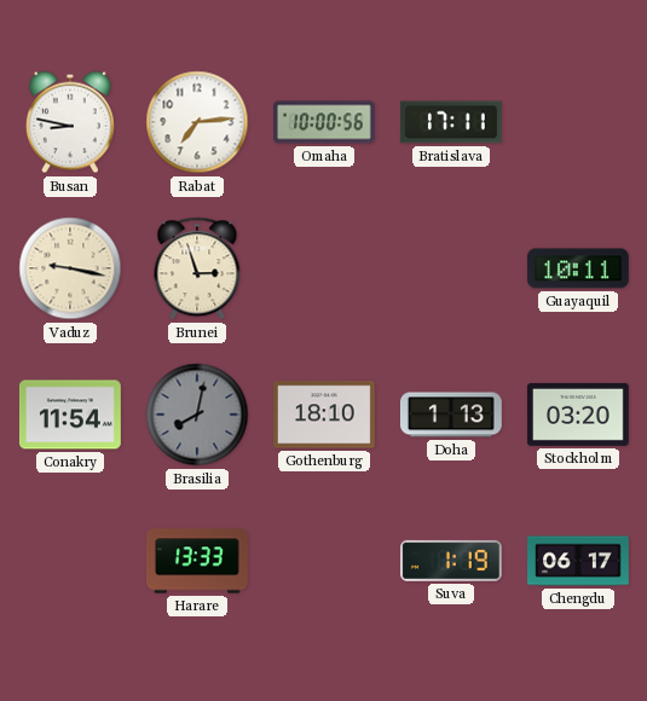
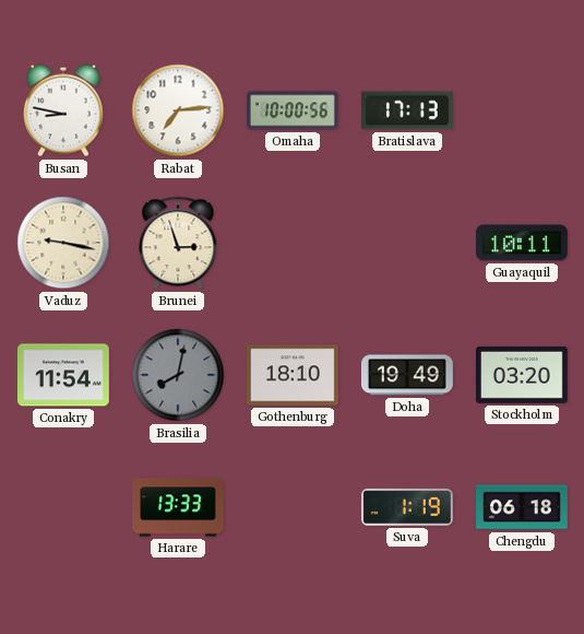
Bratislava: 17:11 -> 17:13
Doha: 1:13 -> 19:49
Chengdu: 06:17 -> 06:18
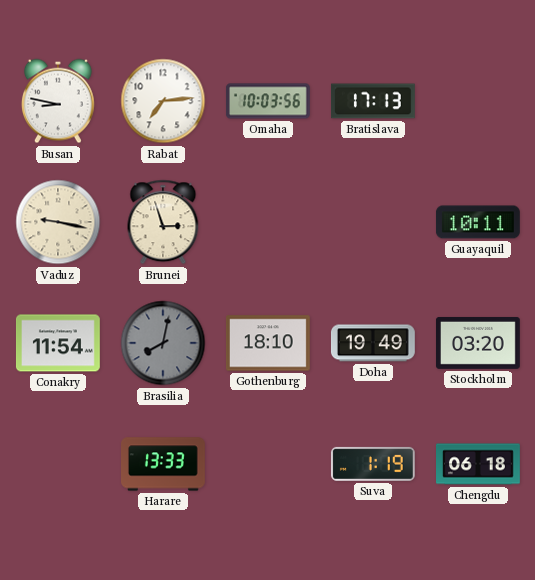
Omaha: 10:00 -> 10:03
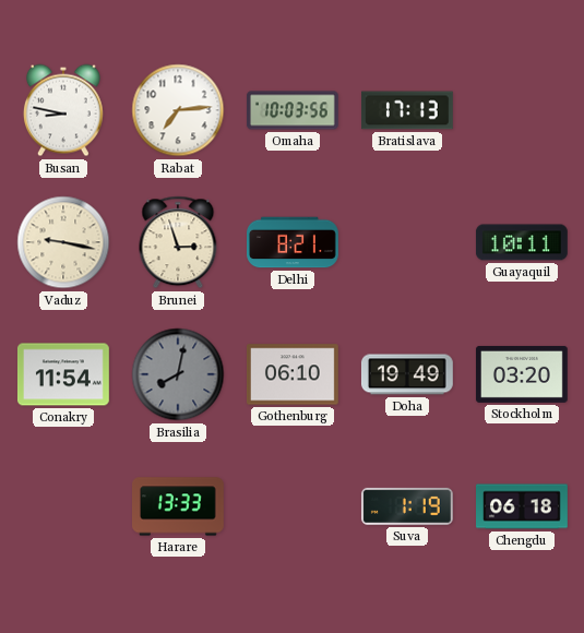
Delhi: none -> 8:21
Gothenburg: 18:10 -> 06:10
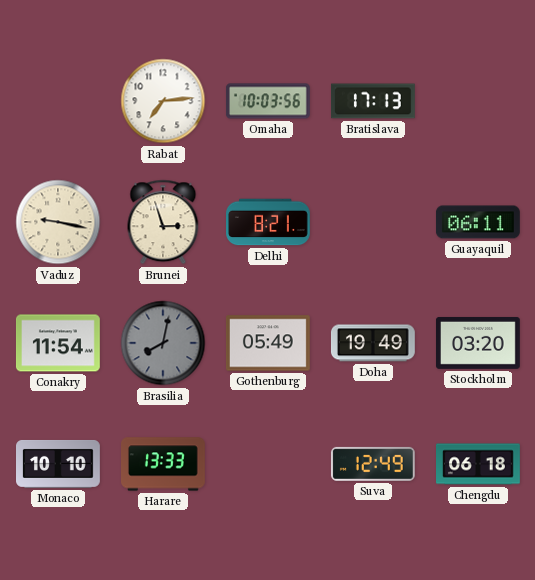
Busan: 8:47 -> none
Guayaquil: 10:11 -> 06:11
Gothenburg: 06:10 -> 05:49
Monaco: none -> 10:10
Suva: 1:19 -> 12:49
